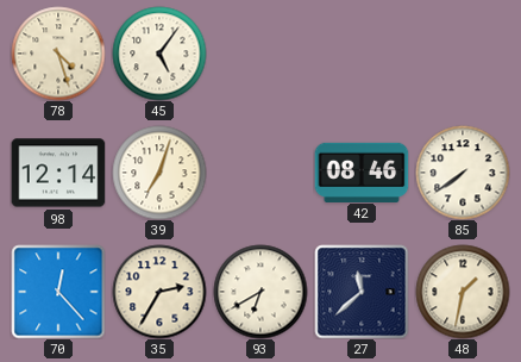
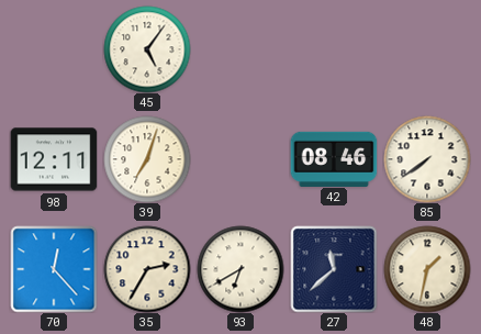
78: 4:27 -> none
98: 12:14 -> 12:11
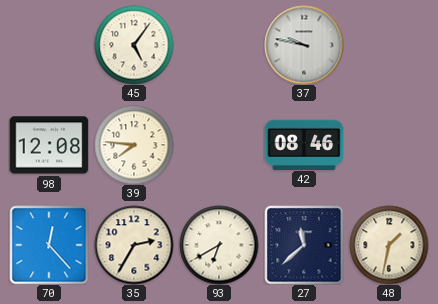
37: none -> 9:47
98: 12:11 -> 12:08
39: 7:03 -> 7:46
85: 7:39 -> none
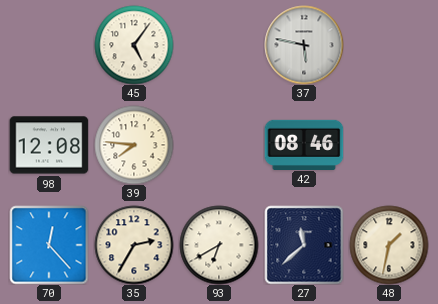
37: 9:47 -> 5:47
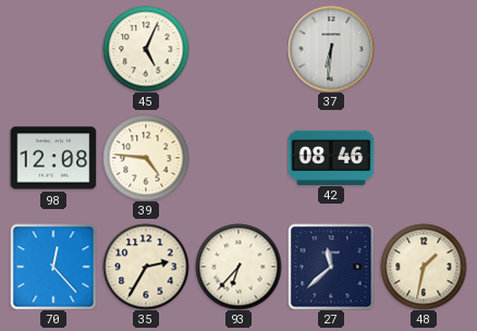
45: 5:06 -> 5:04
37: 5:47 -> 6:31
39: 7:46 -> 4:46
93: 6:40 -> 6:37
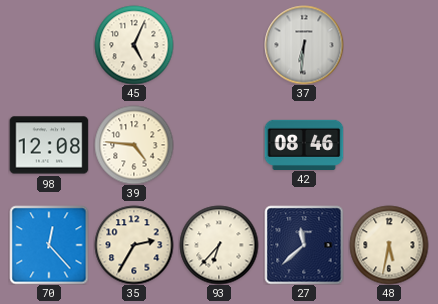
48: 1:32 -> 5:32
